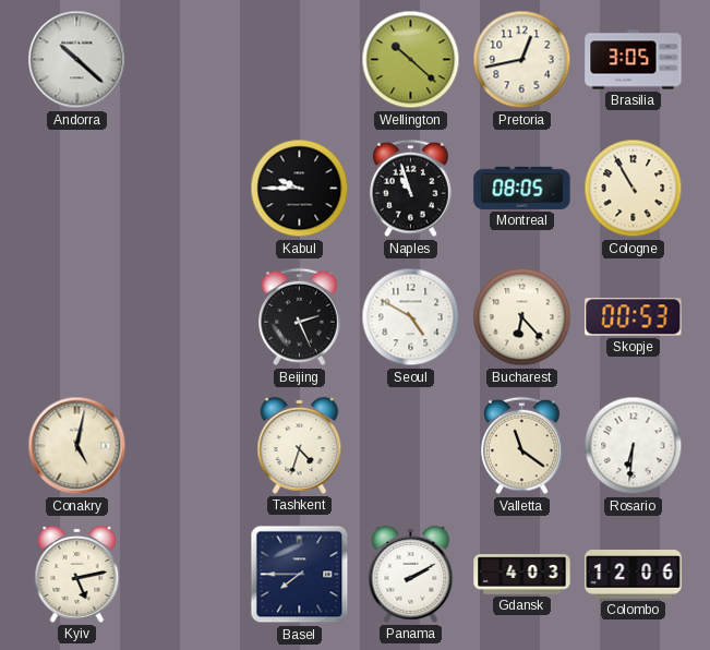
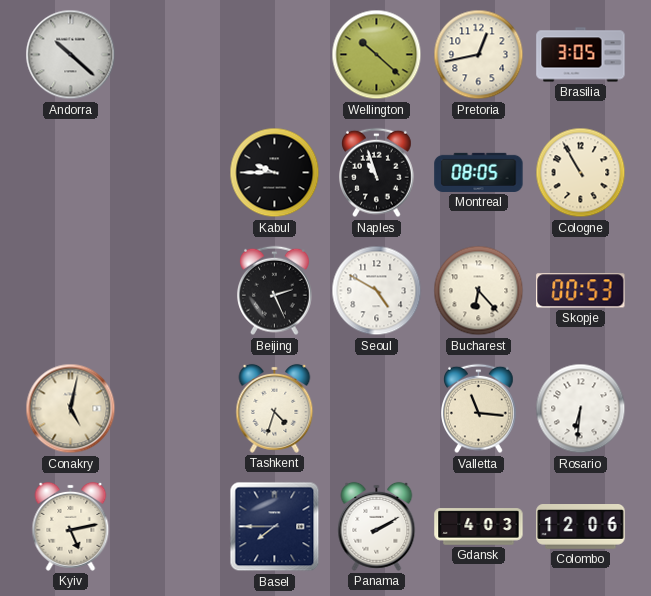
Valletta: 11:21 -> 11:16
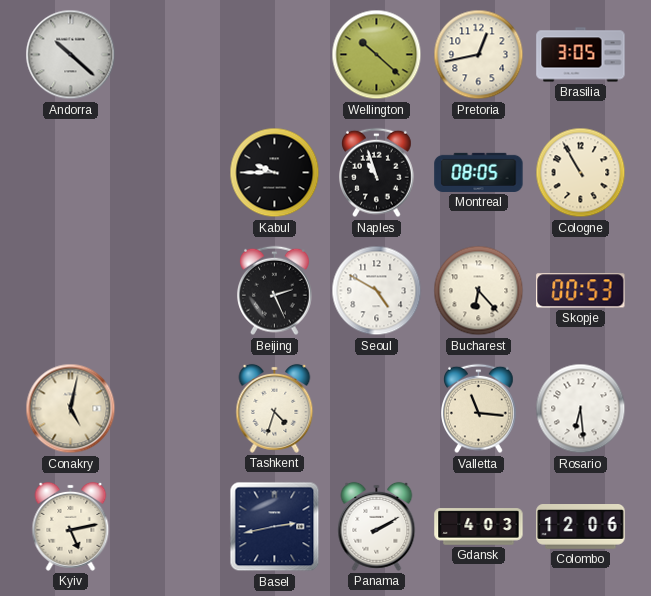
Rosario: 6:31 -> 6:29
Basel: 7:45 -> 2:43
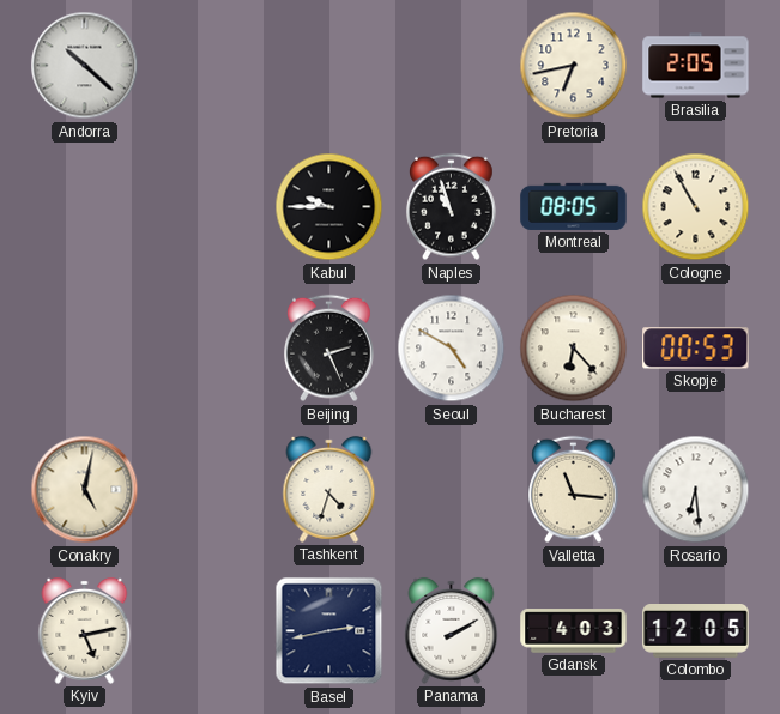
Wellington: 10:22 -> none
Pretoria: 12:43 -> 6:43
Brasilia: 3:05 -> 2:05
Colombo: 12:06 -> 12:05
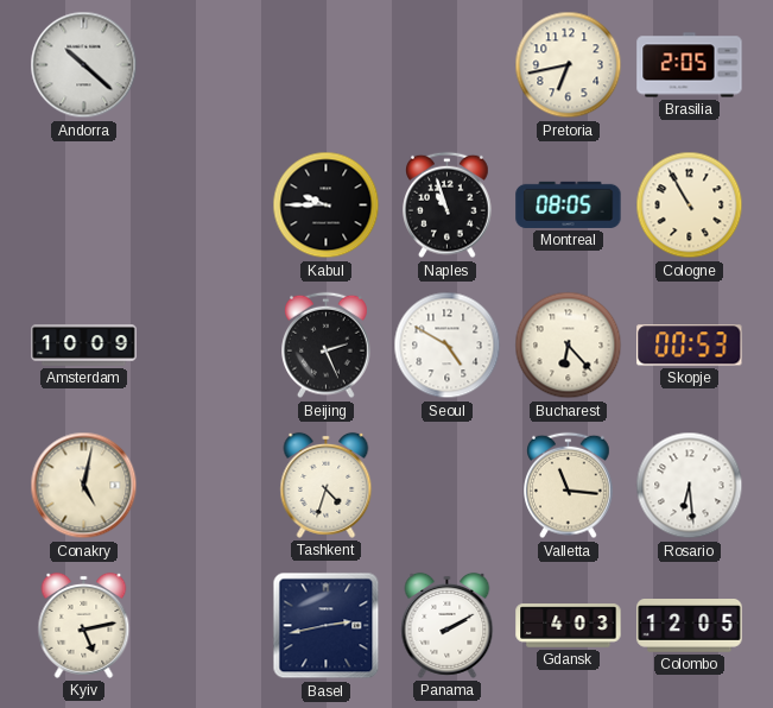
Amsterdam: none -> 10:09
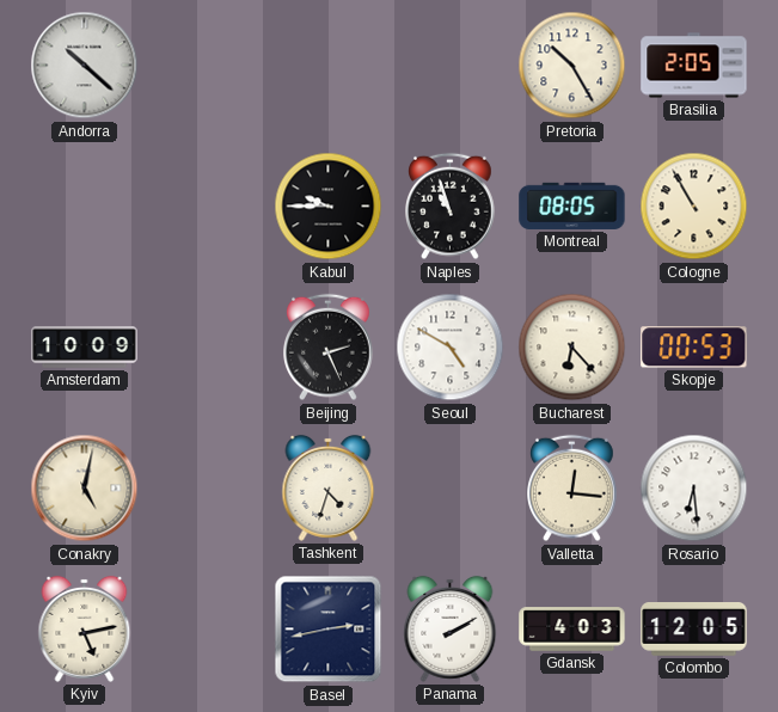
Pretoria: 6:43 -> 10:25
Valletta: 11:16 -> 12:16
